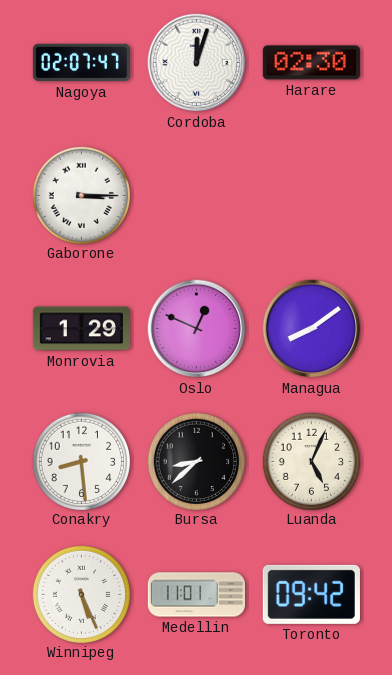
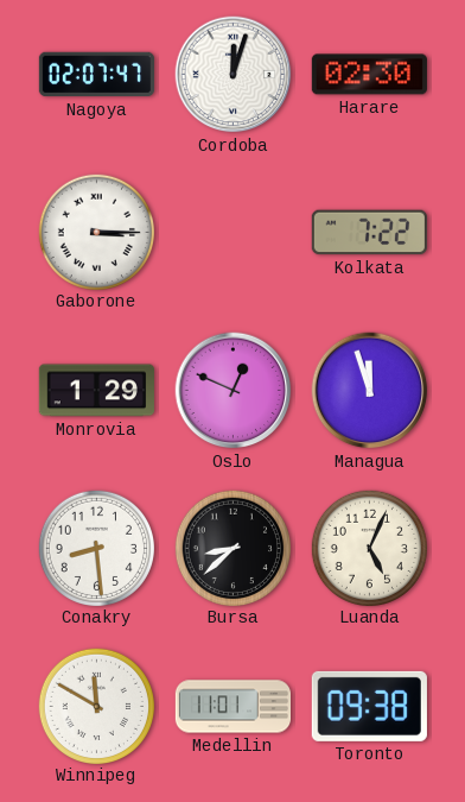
Kolkata: none -> 7:22
Managua: 8:09 -> 11:57
Winnipeg: 5:26 -> 11:50
Toronto: 09:42 -> 09:38
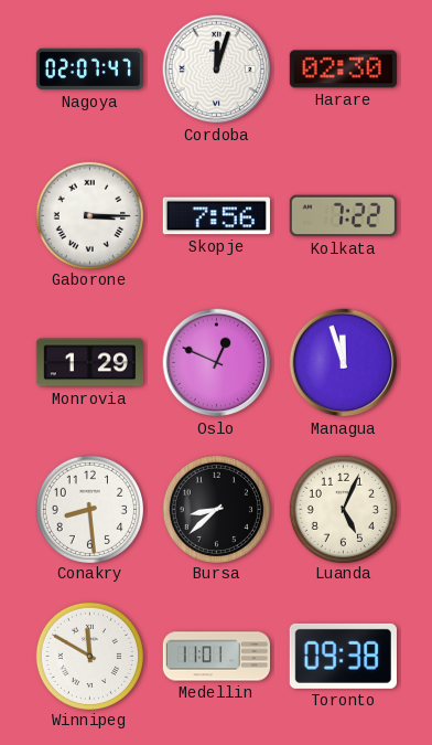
Skopje: none -> 7:56
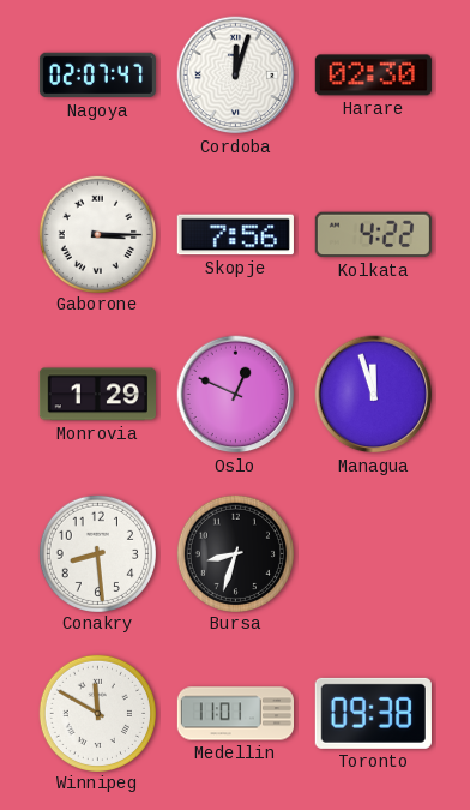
Kolkata: 7:22 -> 4:22
Bursa: 8:38 -> 8:33
Luanda: 5:04 -> none
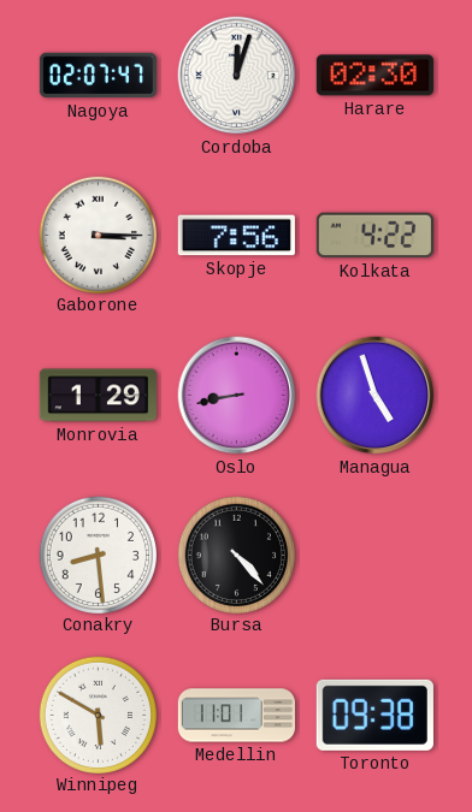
Oslo: 12:49 -> 8:43
Managua: 11:57 -> 4:57
Bursa: 8:33 -> 4:23
Winnipeg: 11:50 -> 5:50
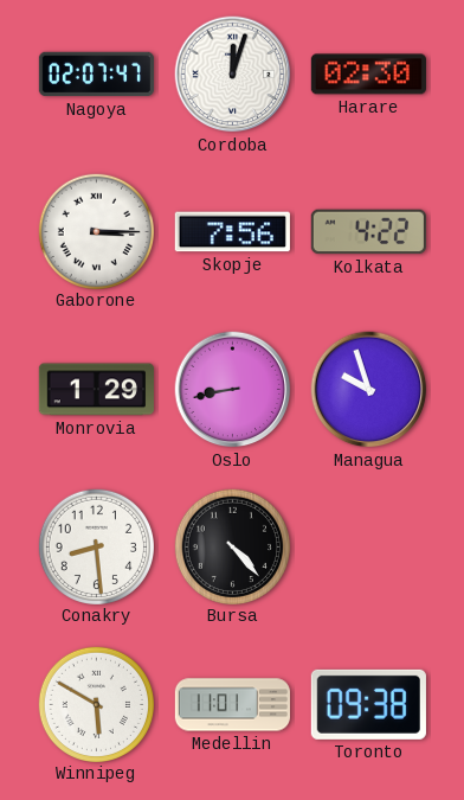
Managua: 4:57 -> 9:57
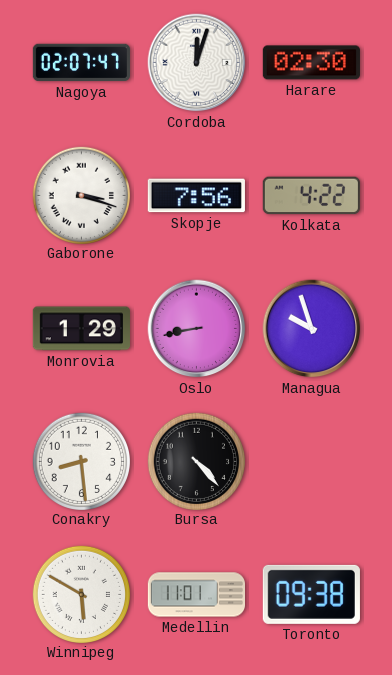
Gaborone: 3:15 -> 3:18
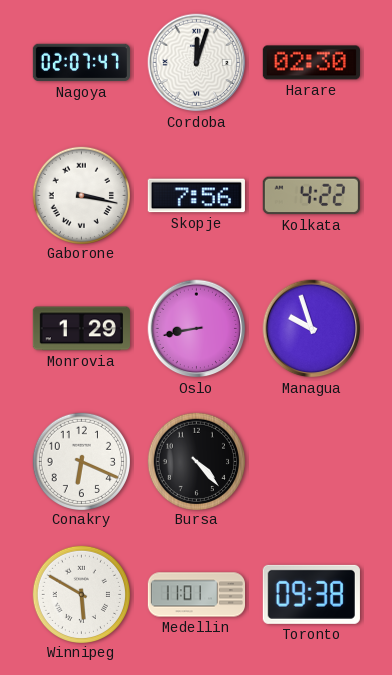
Gaborone: 3:18 -> 3:17
Conakry: 8:29 -> 6:19
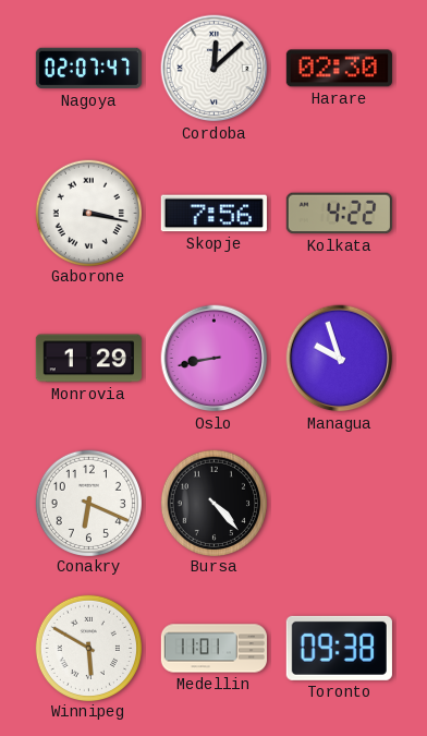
Cordoba: 12:03 -> 12:08
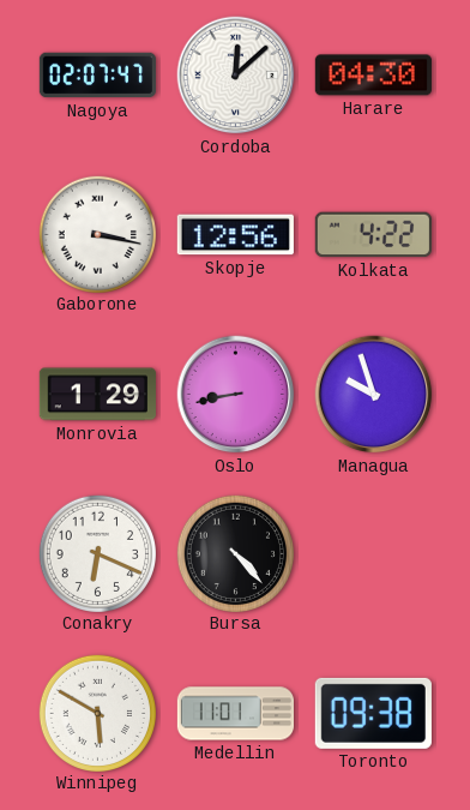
Harare: 02:30 -> 04:30
Skopje: 7:56 -> 12:56
